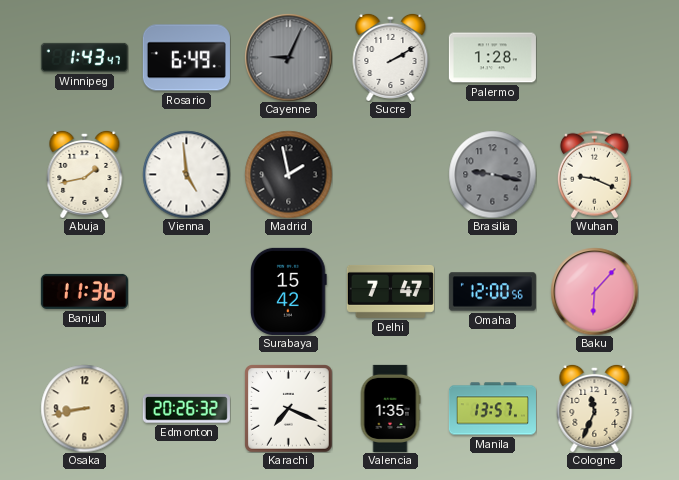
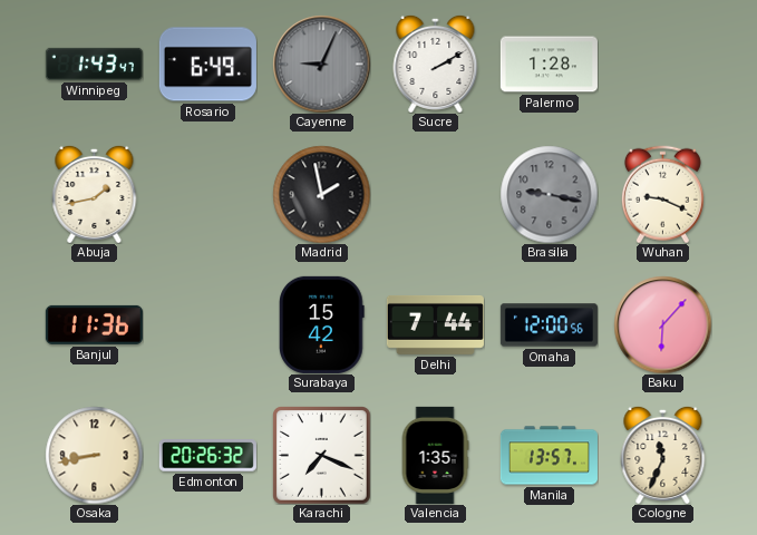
Vienna: 4:59 -> none
Delhi: 7:47 -> 7:44
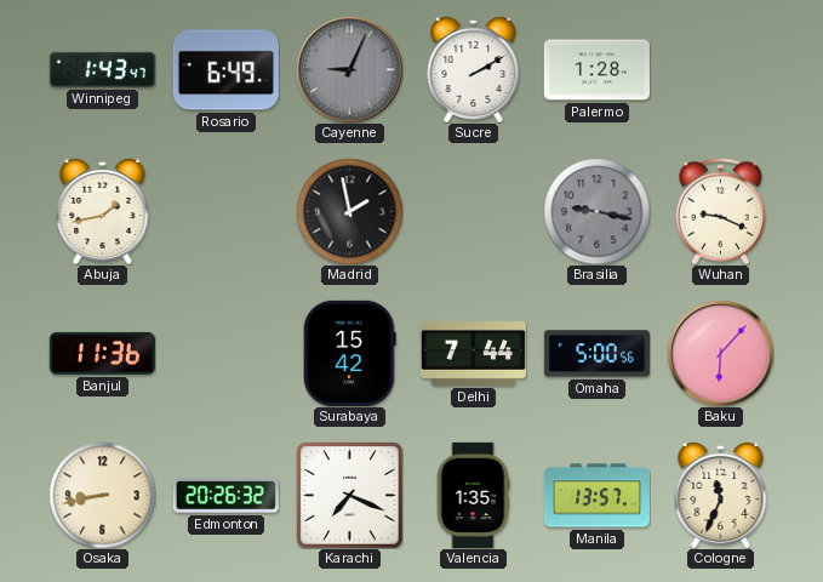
Omaha: 12:00 -> 5:00
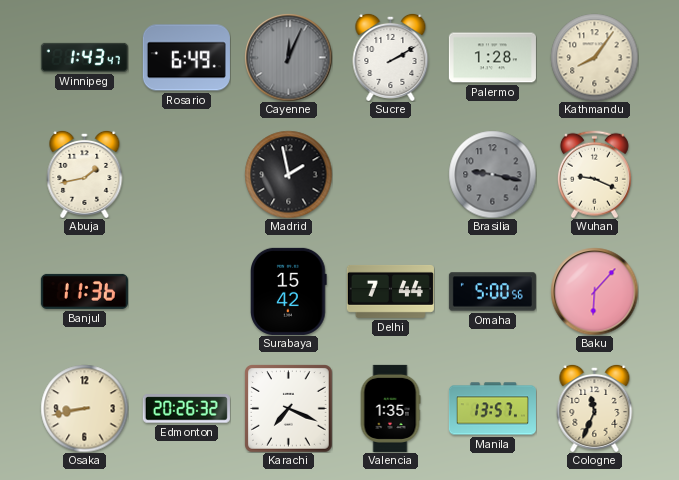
Cayenne: 9:04 -> 12:04
Kathmandu: none -> 8:06
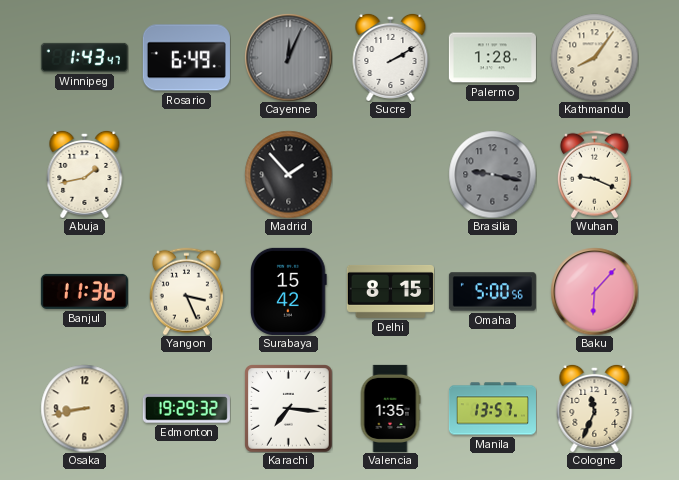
Madrid: 1:58 -> 1:53
Yangon: none -> 3:26
Delhi: 7:44 -> 8:15
Edmonton: 20:26 -> 19:29
Karachi: 7:19 -> 7:16
